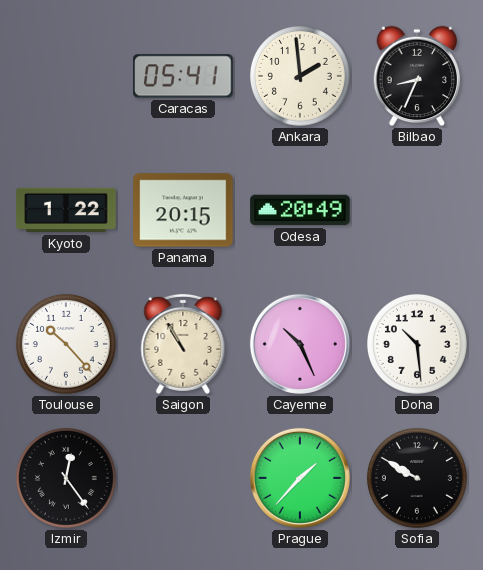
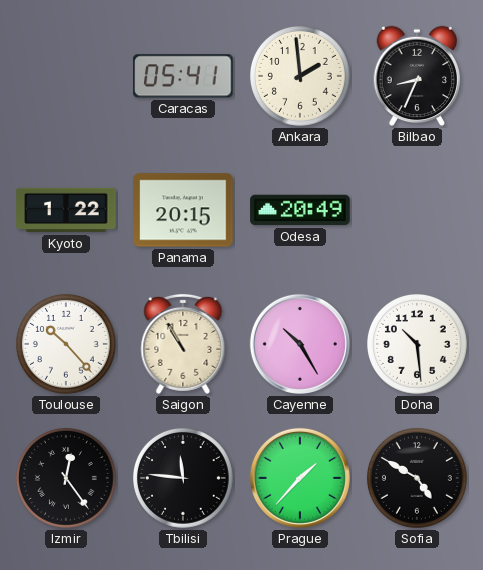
Cayenne: 10:26 -> 10:25
Tbilisi: none -> 11:46
Sofia: 9:50 -> 4:50
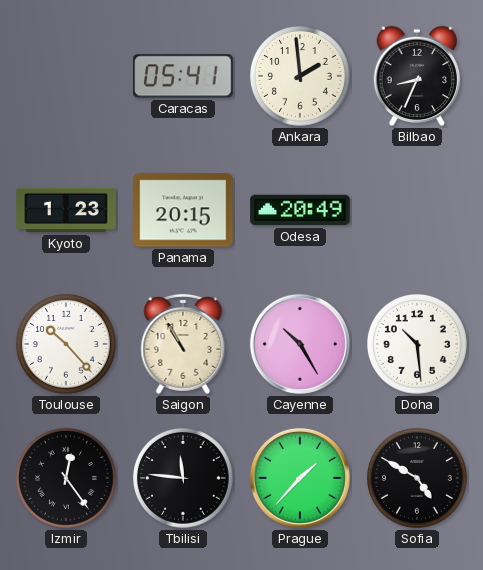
Kyoto: 1:22 -> 1:23
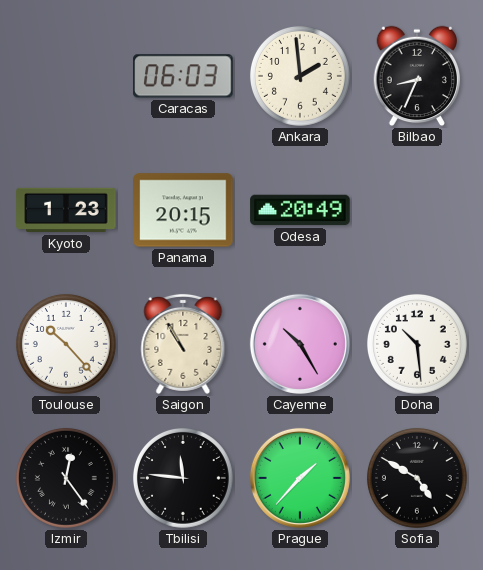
Caracas: 05:41 -> 06:03
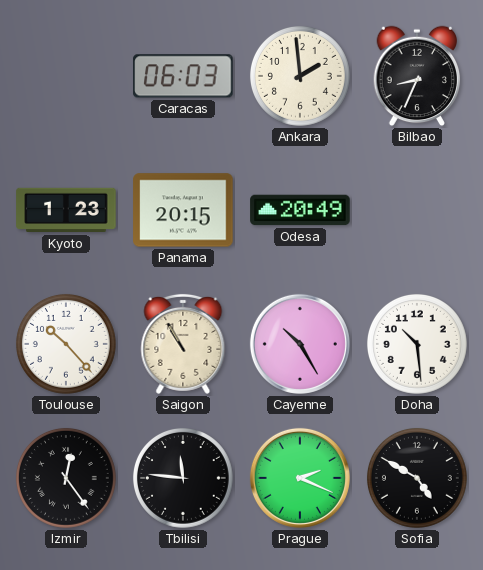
Prague: 1:37 -> 2:19
